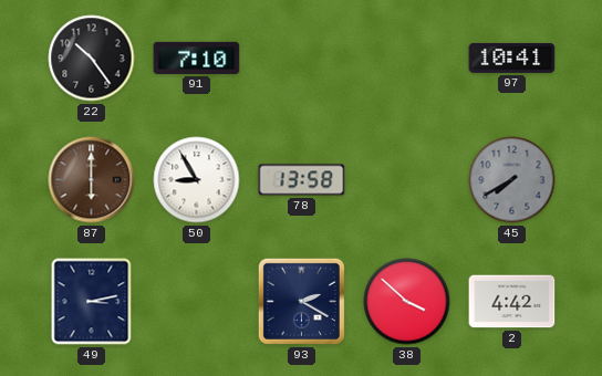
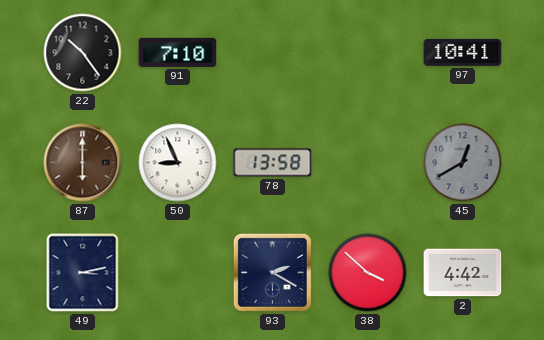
50: 8:55 -> 8:56
45: 7:40 -> 12:40
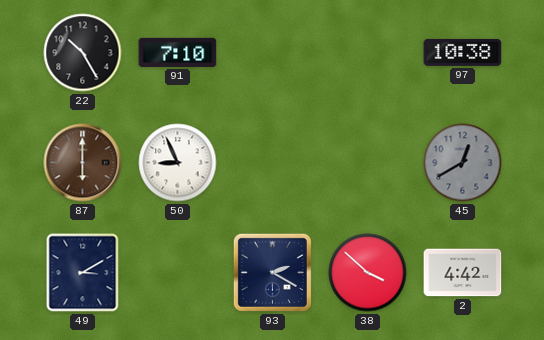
22: 10:24 -> 10:25
97: 10:41 -> 10:38
78: 13:58 -> none
49: 3:13 -> 3:10
